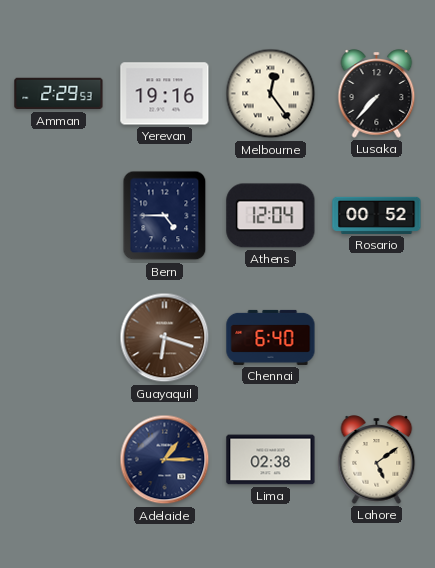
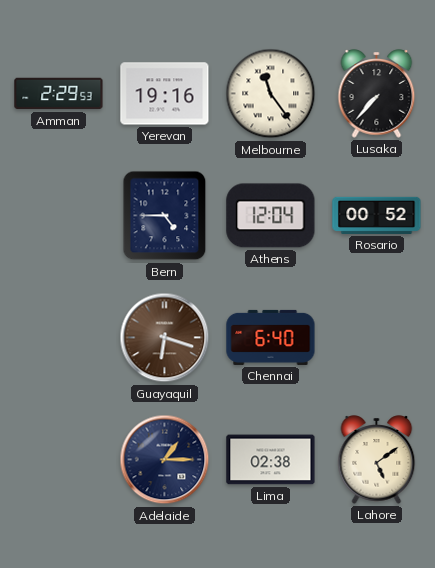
Melbourne: 12:24 -> 11:24
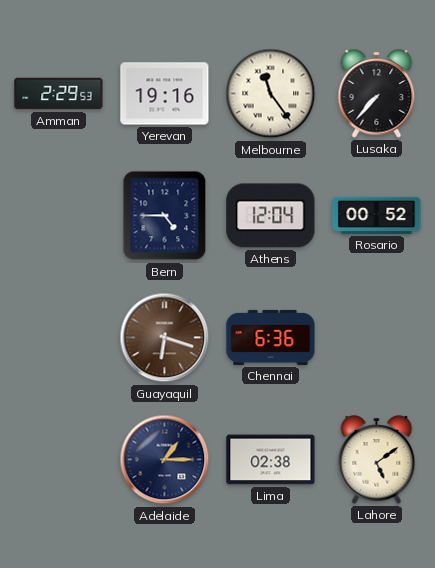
Chennai: 6:40 -> 6:36
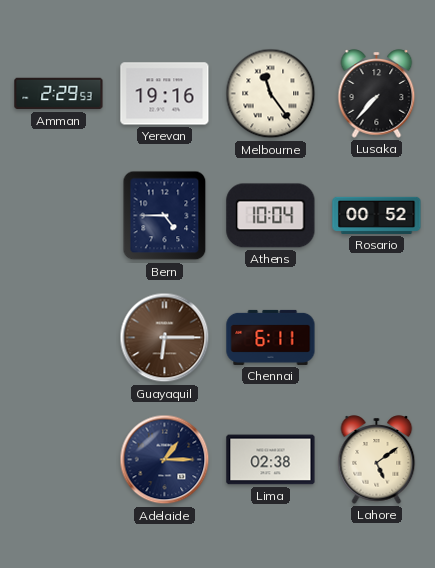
Athens: 12:04 -> 10:04
Guayaquil: 6:18 -> 6:15
Chennai: 6:36 -> 6:11
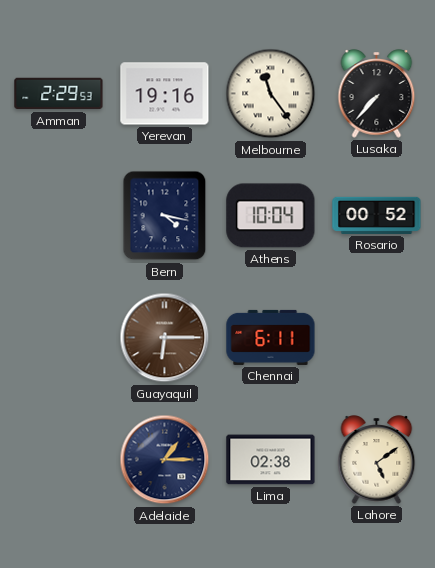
Bern: 4:45 -> 4:17
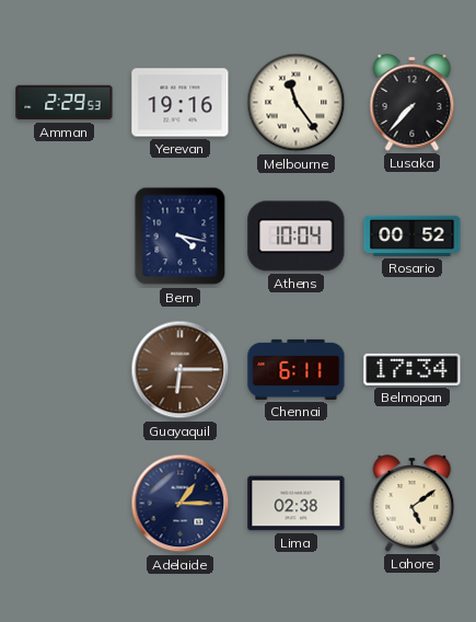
Belmopan: none -> 17:34
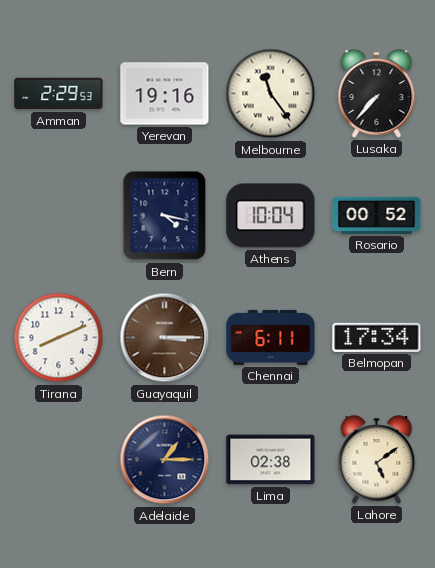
Tirana: none -> 8:11
Guayaquil: 6:15 -> 3:15
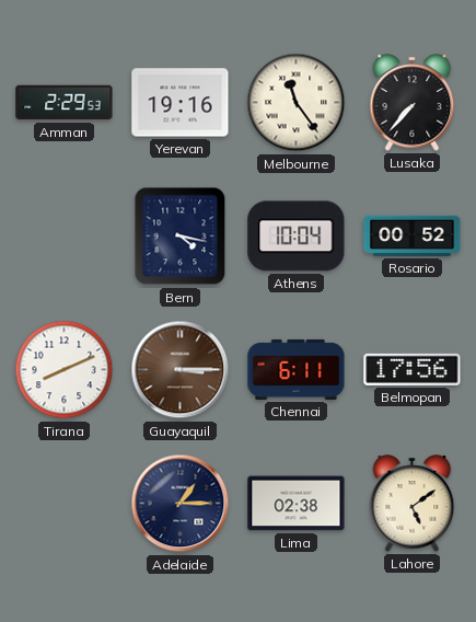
Belmopan: 17:34 -> 17:56
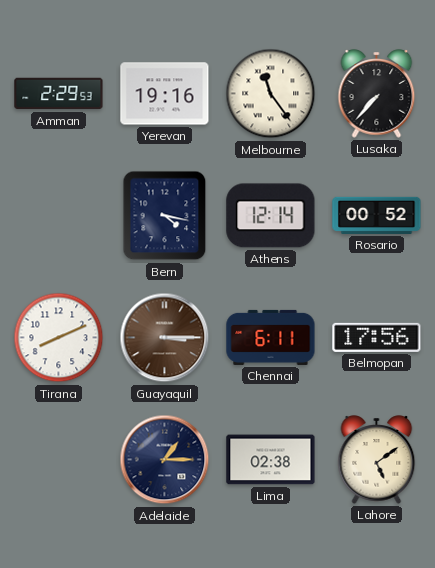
Athens: 10:04 -> 12:14
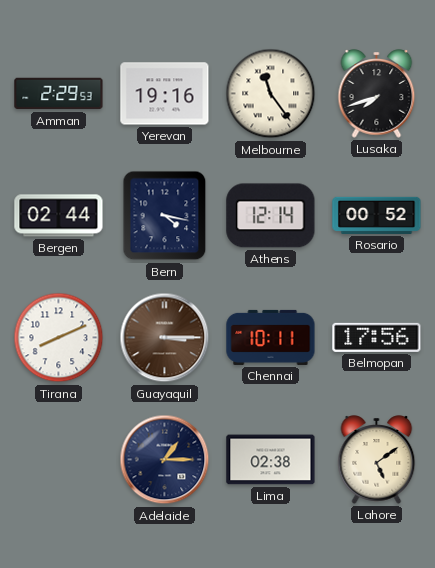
Lusaka: 7:37 -> 7:42
Bergen: none -> 02:44
Chennai: 6:11 -> 10:11
